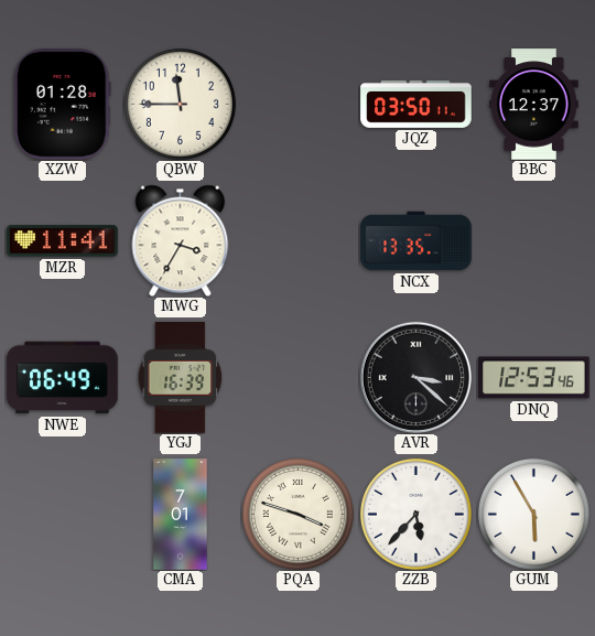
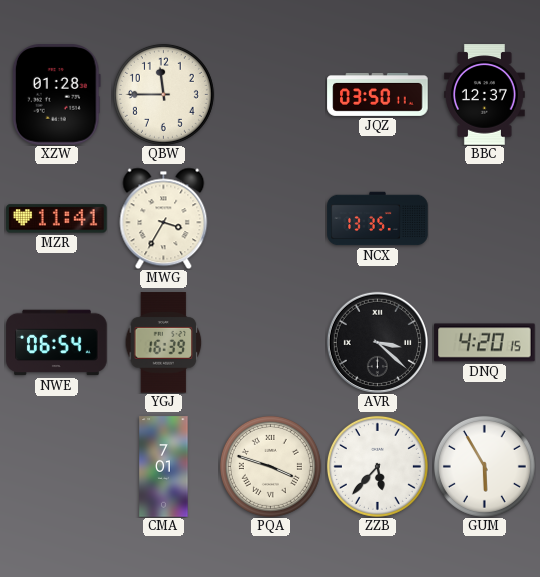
NWE: 06:49 -> 06:54
DNQ: 12:53 -> 4:20
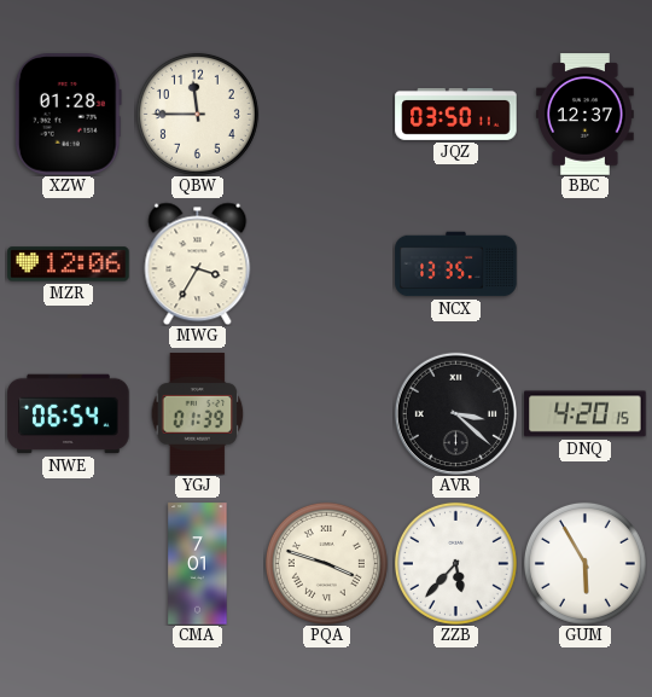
MZR: 11:41 -> 12:06
YGJ: 16:39 -> 01:39
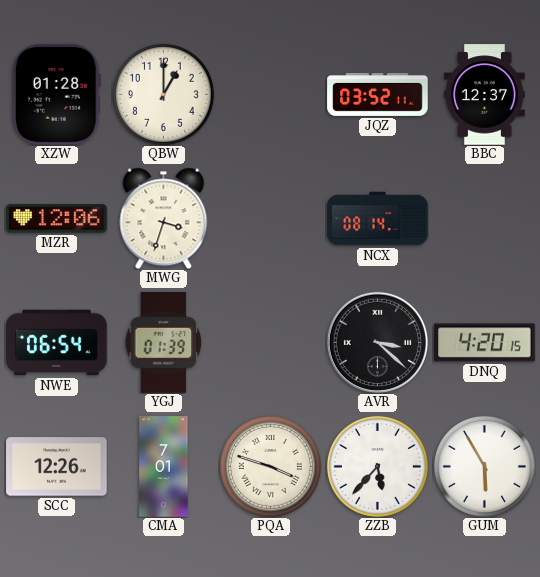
QBW: 11:45 -> 1:00
JQZ: 03:50 -> 03:52
MWG: 3:35 -> 3:33
NCX: 13:35 -> 08:14
SCC: none -> 12:26
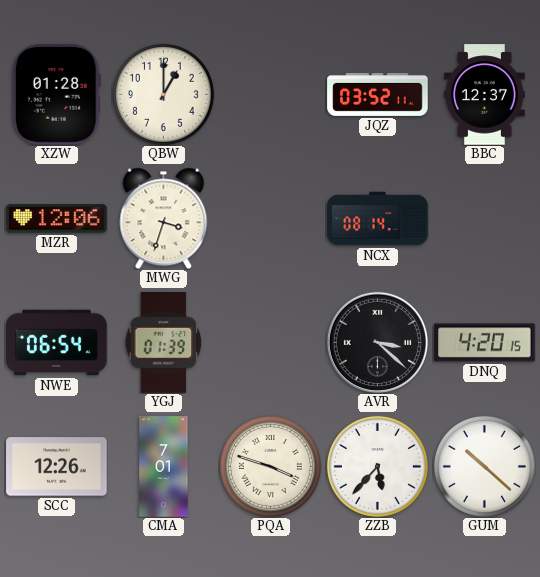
GUM: 5:55 -> 10:22
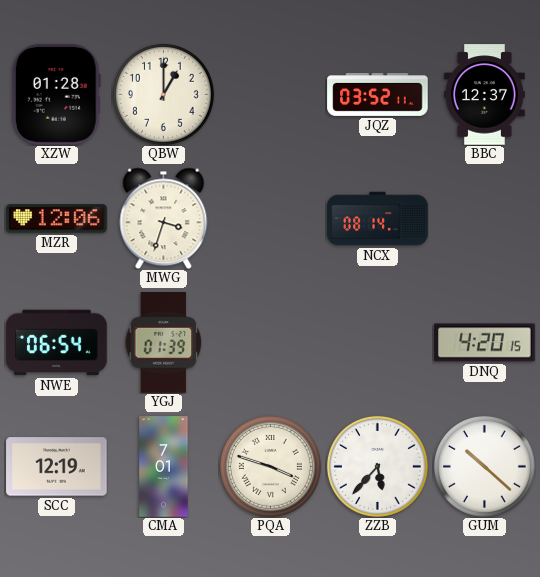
AVR: 3:22 -> none
SCC: 12:26 -> 12:19
